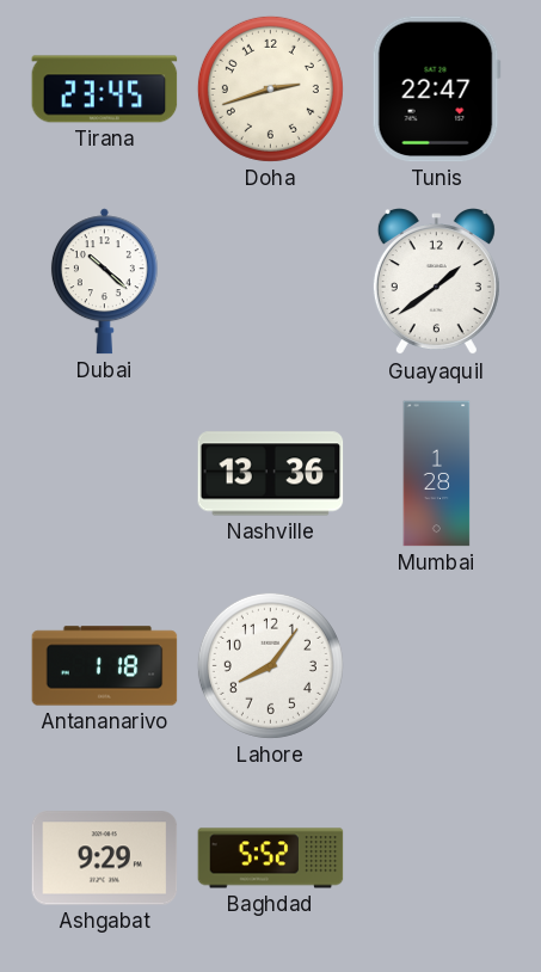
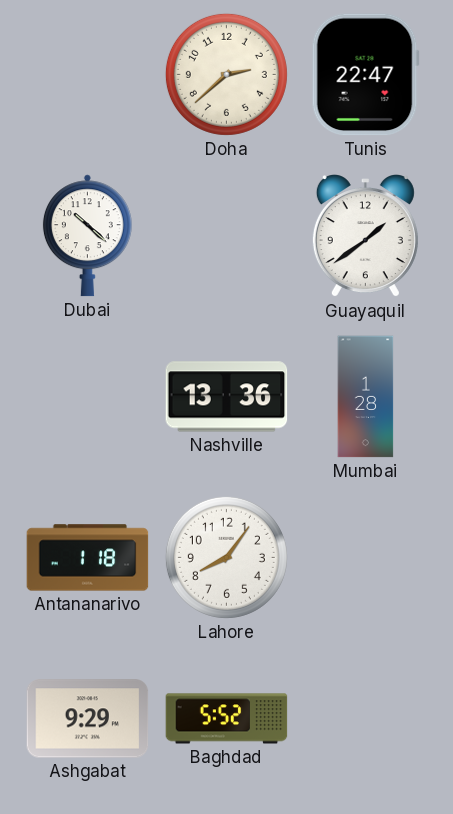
Tirana: 23:45 -> none
Doha: 2:42 -> 2:38
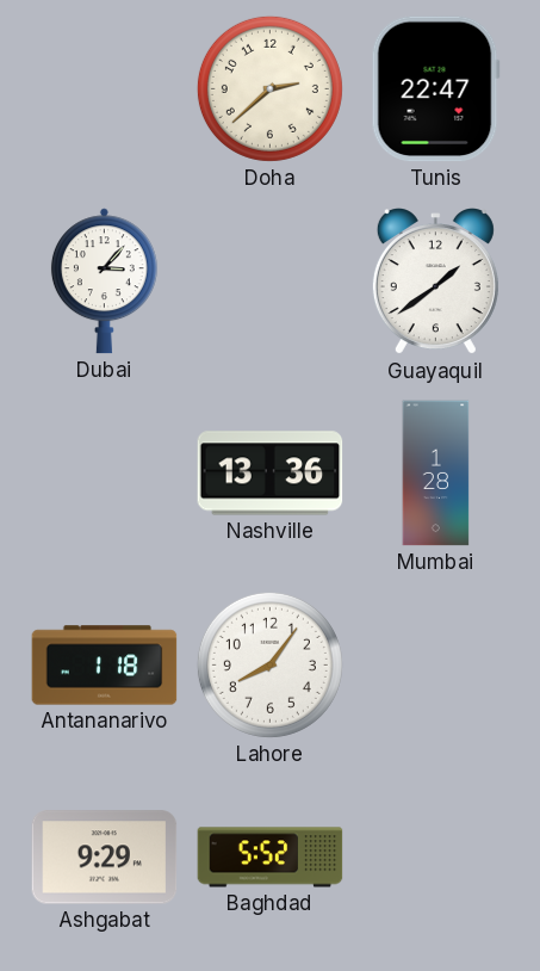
Dubai: 10:22 -> 3:07
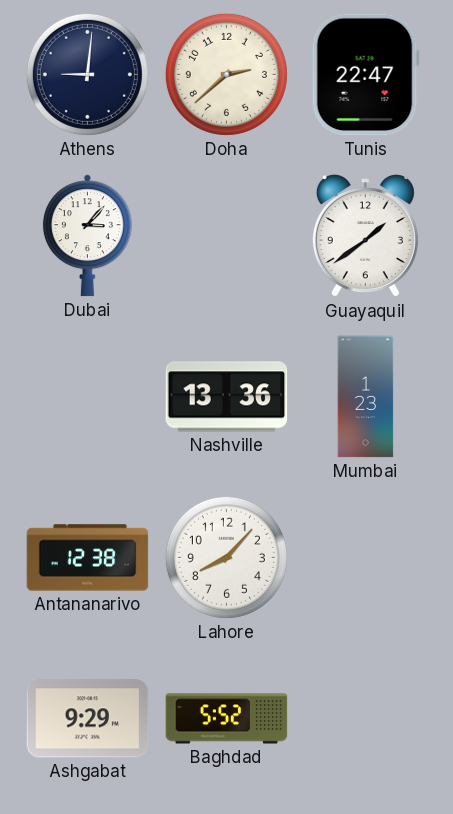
Athens: none -> 9:01
Mumbai: 1:28 -> 1:23
Antananarivo: 1:18 -> 12:38
Lahore: 8:06 -> 8:07
